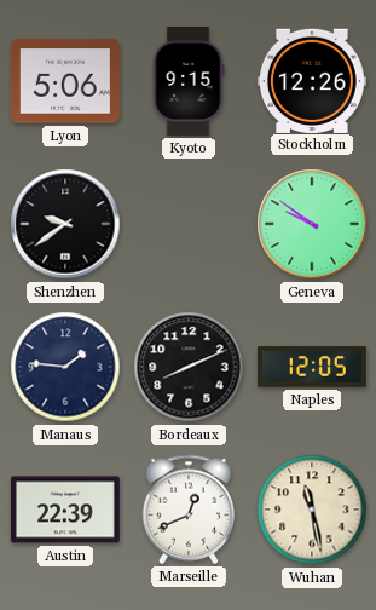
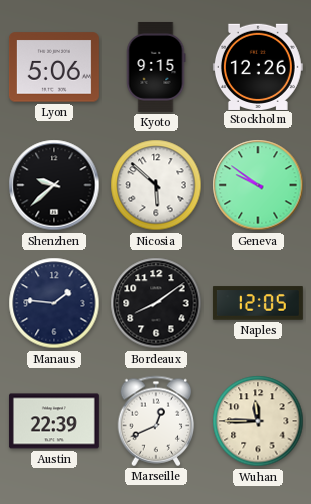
Shenzhen: 9:39 -> 9:38
Nicosia: none -> 5:52
Bordeaux: 8:11 -> 8:09
Wuhan: 11:28 -> 11:45
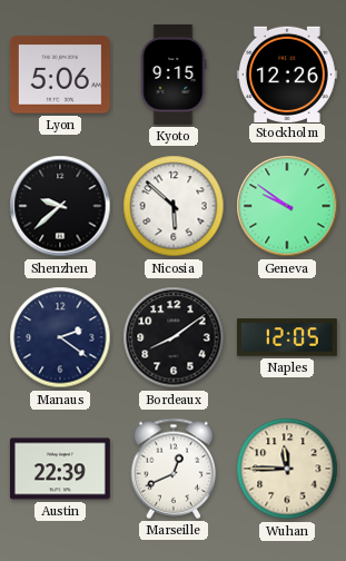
Manaus: 1:46 -> 2:21
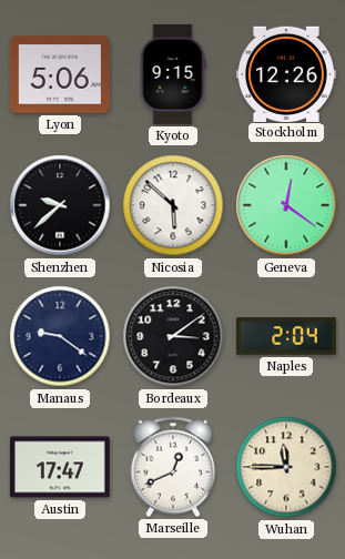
Geneva: 9:51 -> 12:21
Manaus: 2:21 -> 9:21
Bordeaux: 8:09 -> 3:09
Naples: 12:05 -> 2:04
Austin: 22:39 -> 17:47
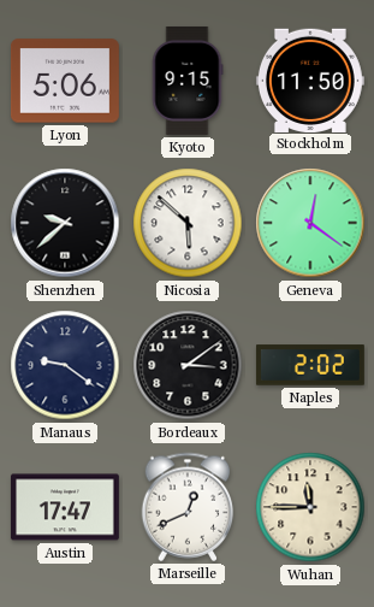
Stockholm: 12:26 -> 11:50
Naples: 2:04 -> 2:02
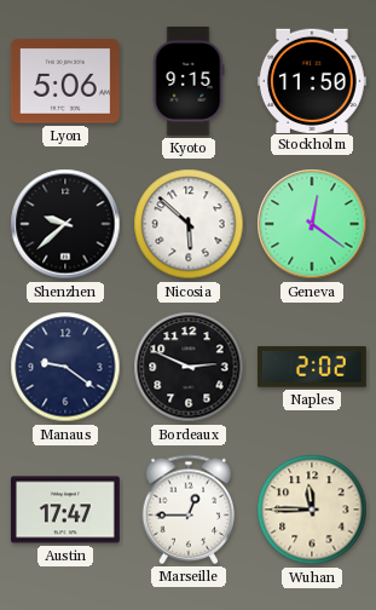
Bordeaux: 3:09 -> 2:49
Marseille: 12:41 -> 12:45
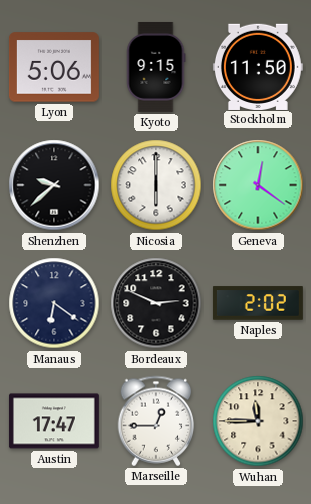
Nicosia: 5:52 -> 6:00
Manaus: 9:21 -> 6:21
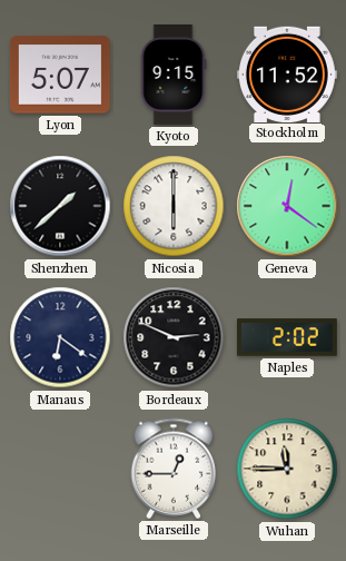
Lyon: 5:06 -> 5:07
Stockholm: 11:50 -> 11:52
Shenzhen: 9:38 -> 1:38
Austin: 17:47 -> none
